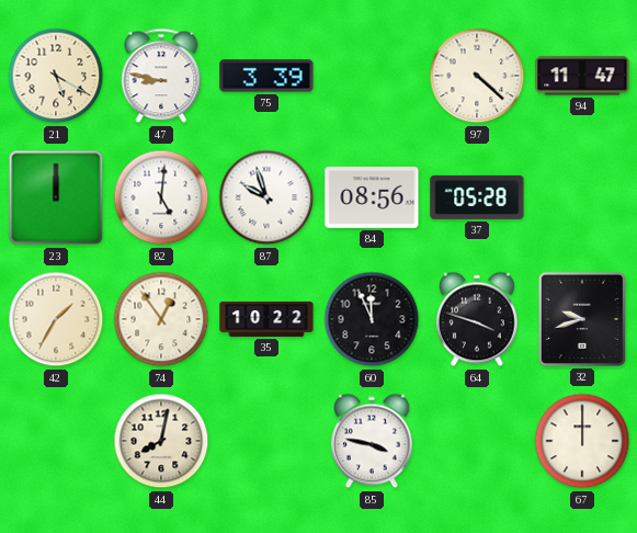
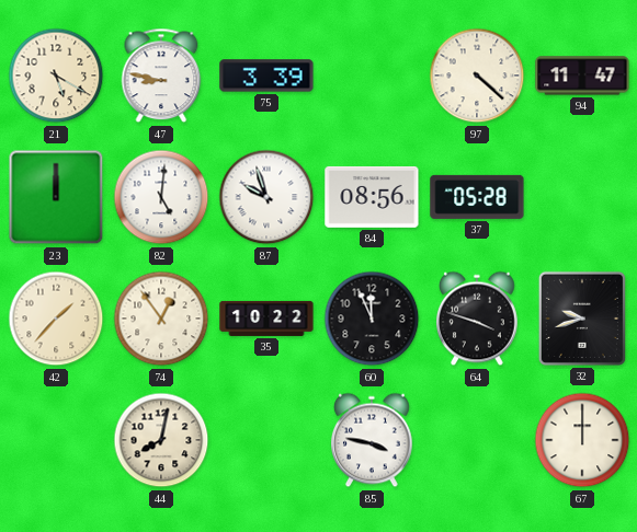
42: 1:35 -> 1:37
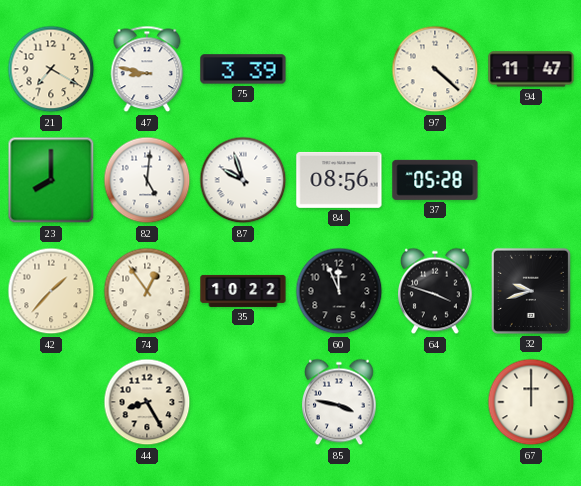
21: 5:20 -> 7:20
23: 12:00 -> 8:00
44: 8:02 -> 8:25
